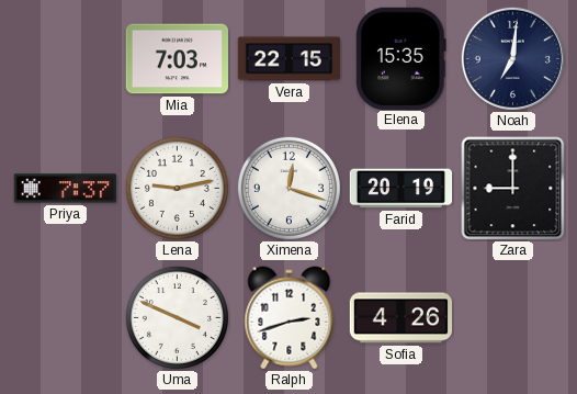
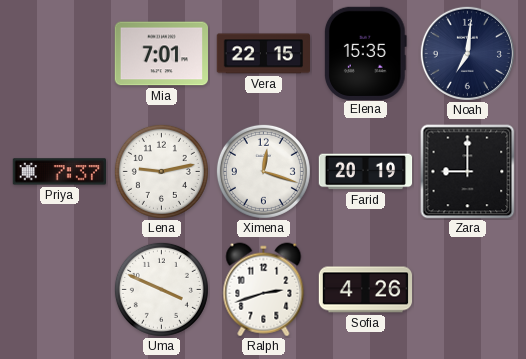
Mia: 7:03 -> 7:01
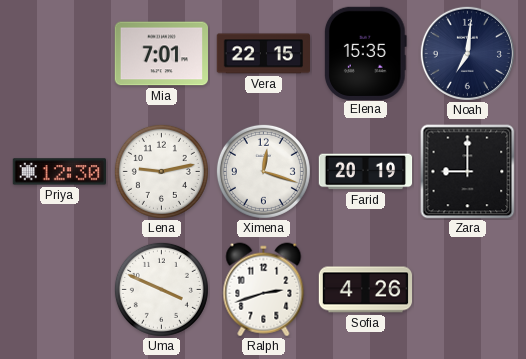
Priya: 7:37 -> 12:30
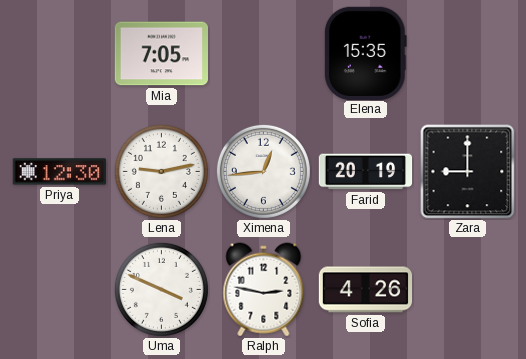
Mia: 7:01 -> 7:05
Vera: 22:15 -> none
Noah: 7:01 -> none
Ximena: 12:18 -> 12:44
Ralph: 2:42 -> 2:47
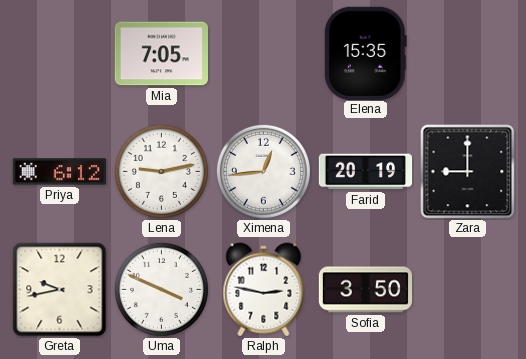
Priya: 12:30 -> 6:12
Greta: none -> 9:43
Sofia: 4:26 -> 3:50
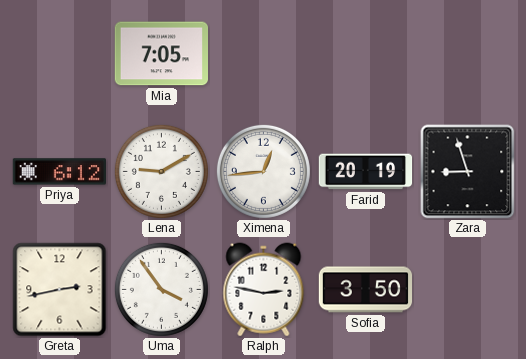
Elena: 15:35 -> none
Lena: 9:13 -> 9:10
Zara: 9:00 -> 8:57
Greta: 9:43 -> 2:43
Uma: 3:49 -> 3:54
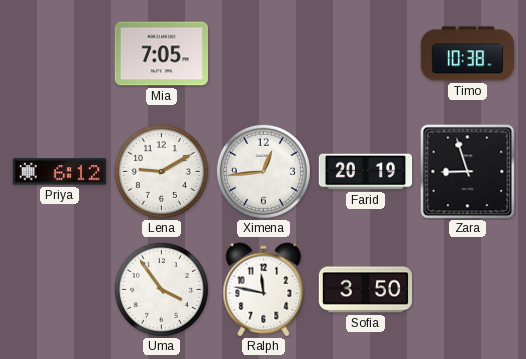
Timo: none -> 10:38
Greta: 2:43 -> none
Ralph: 2:47 -> 11:47
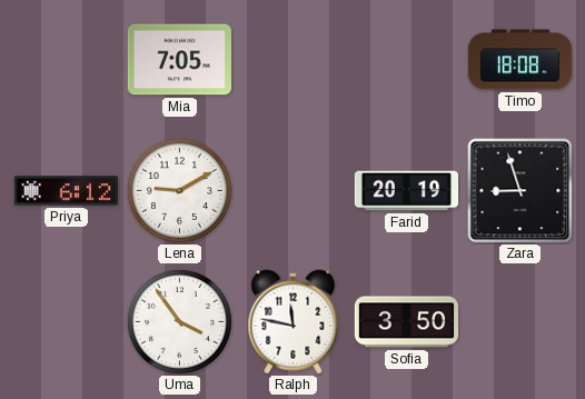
Timo: 10:38 -> 18:08
Ximena: 12:44 -> none
